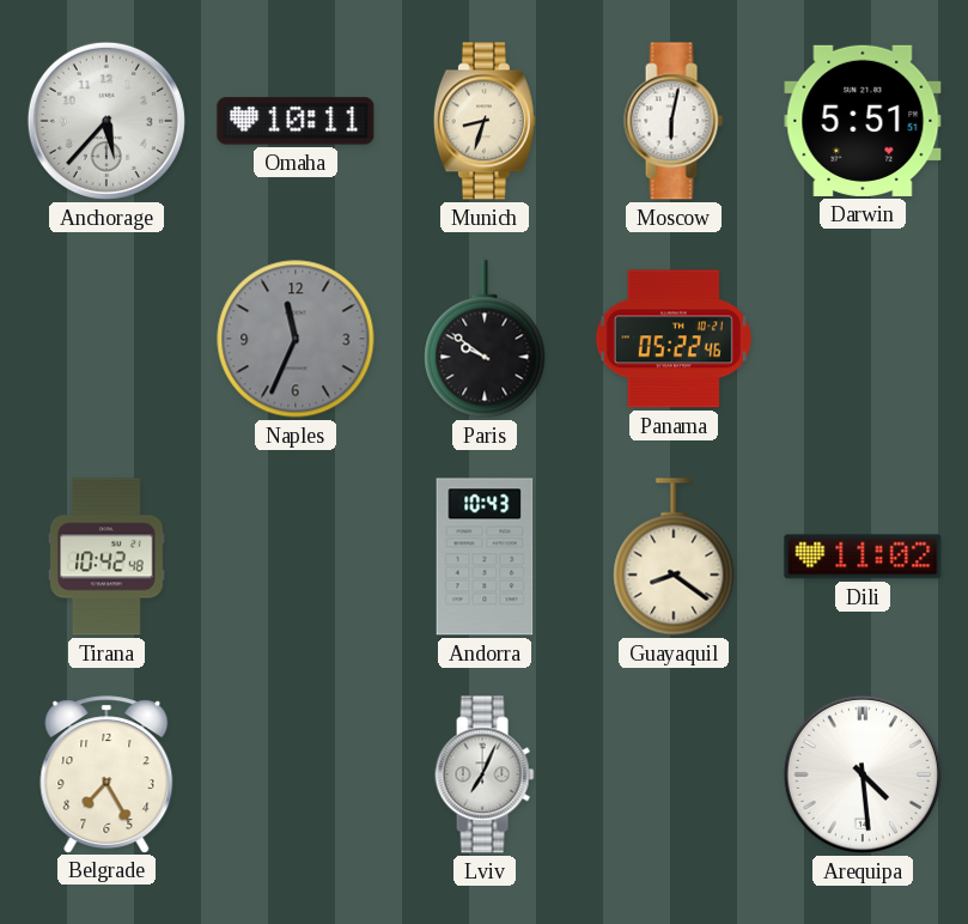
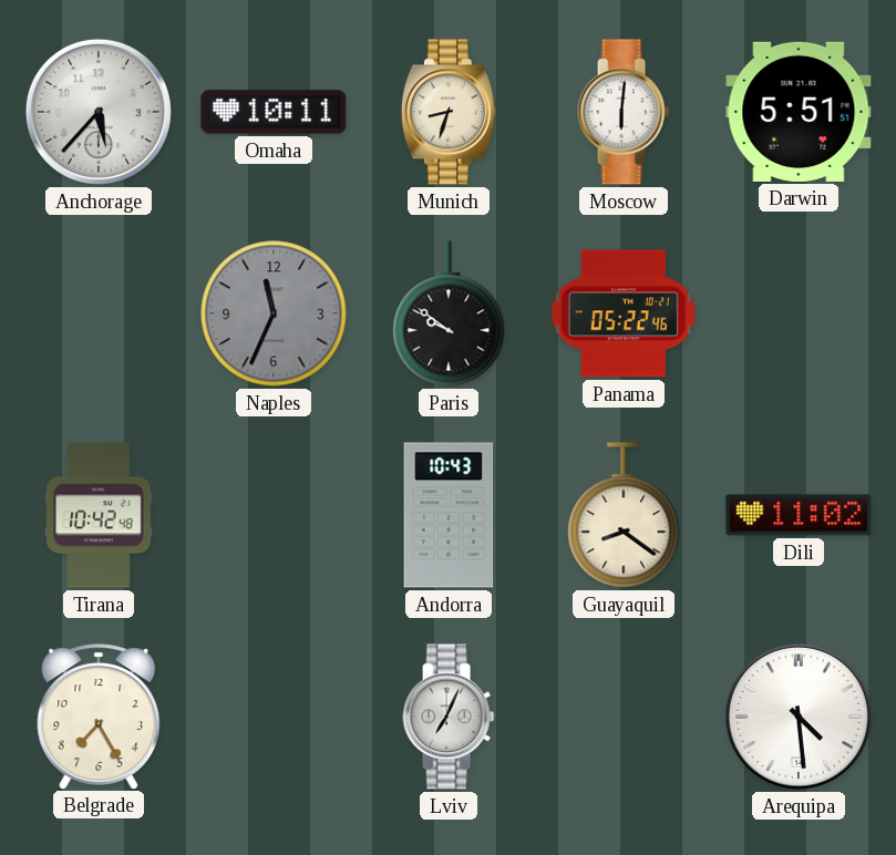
Moscow: 6:02 -> 6:01
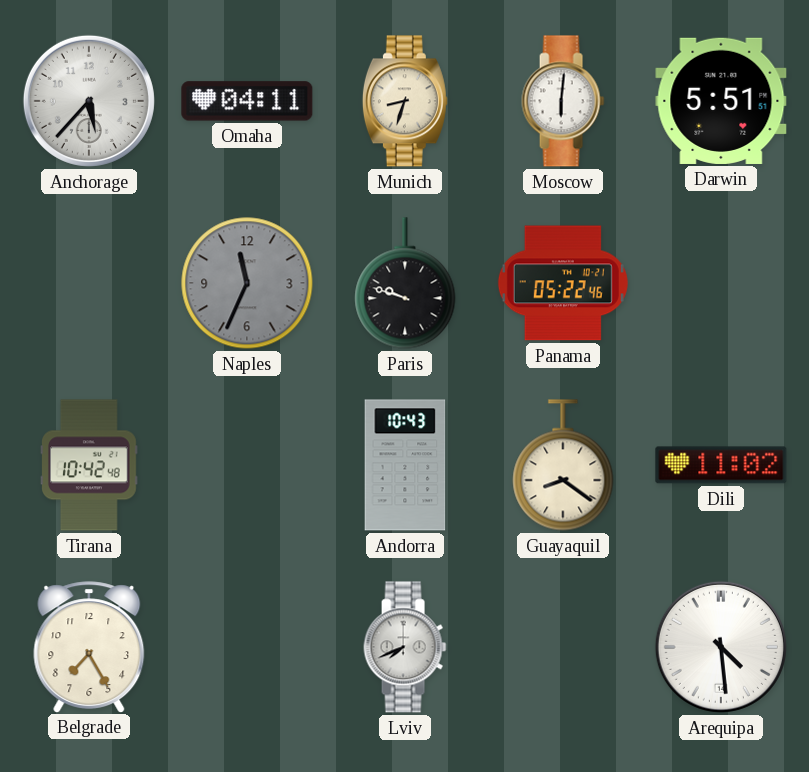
Omaha: 10:11 -> 04:11
Paris: 9:51 -> 9:48
Lviv: 7:04 -> 7:41
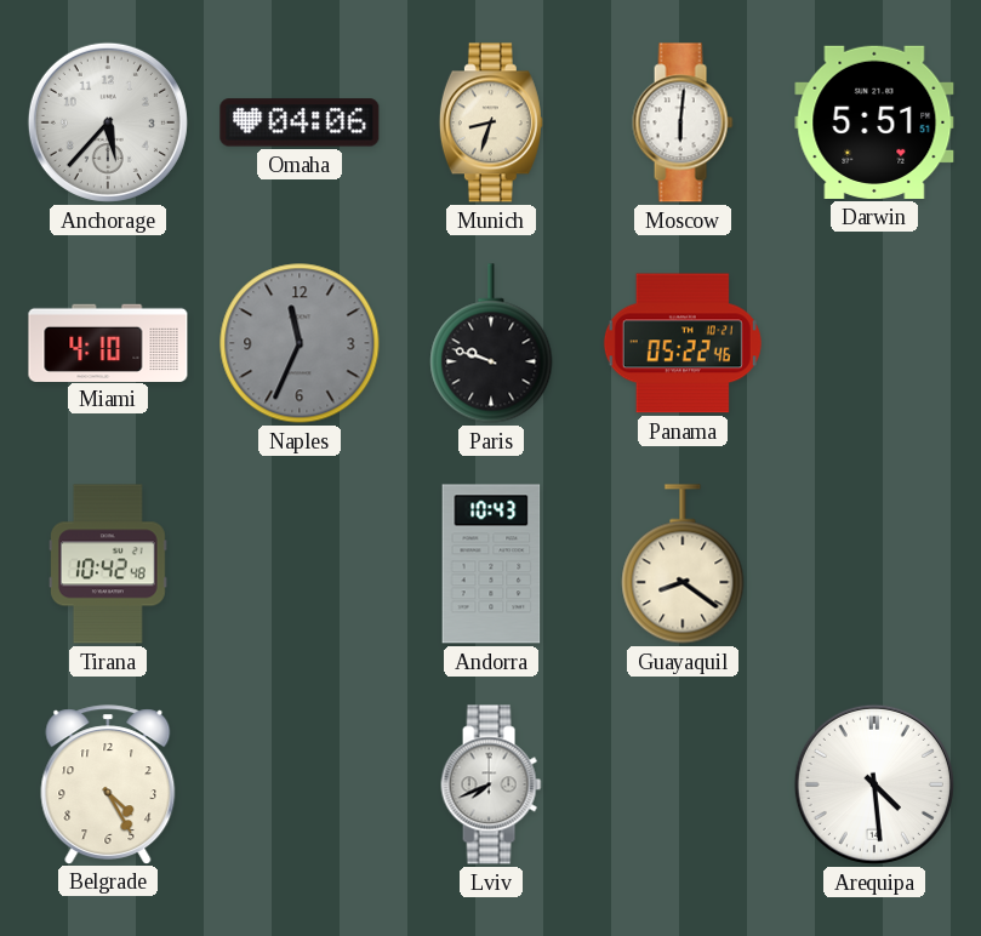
Omaha: 04:11 -> 04:06
Miami: none -> 4:10
Dili: 11:02 -> none
Belgrade: 7:25 -> 4:25
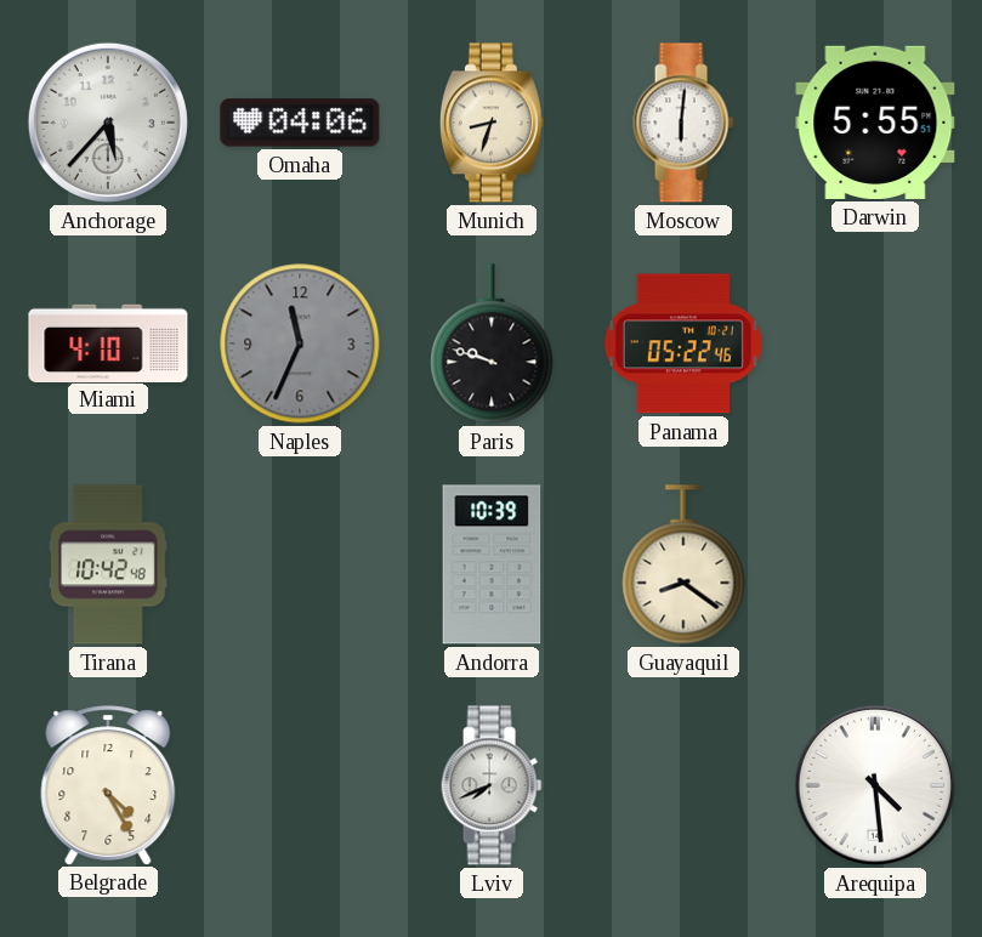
Darwin: 5:51 -> 5:55
Andorra: 10:43 -> 10:39
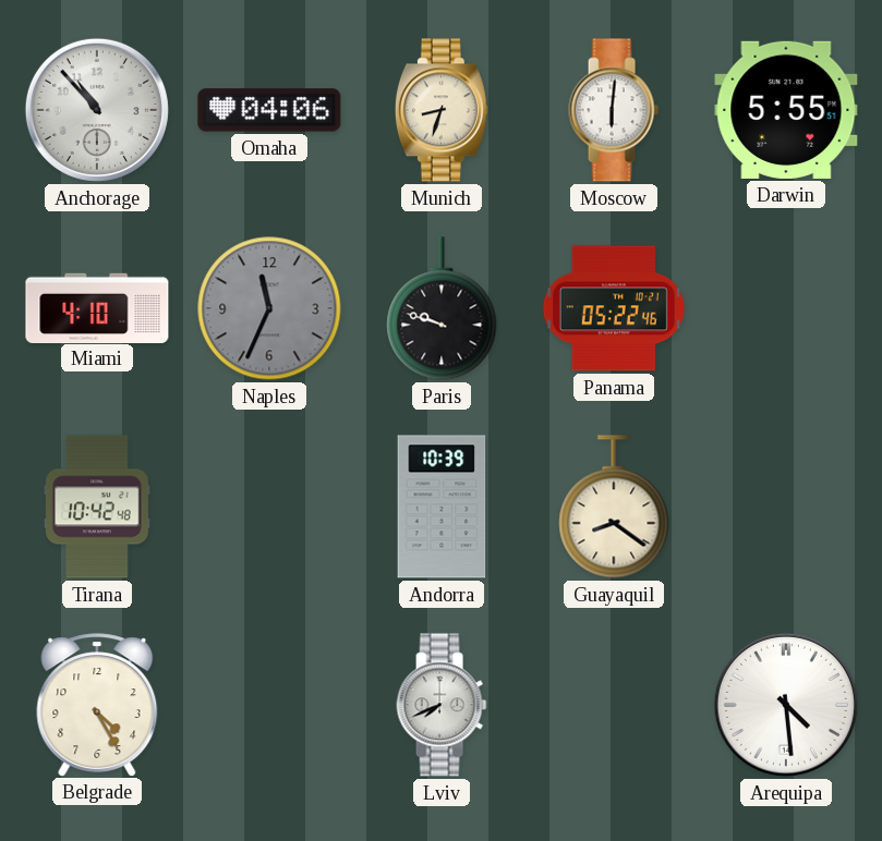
Anchorage: 5:37 -> 10:53
